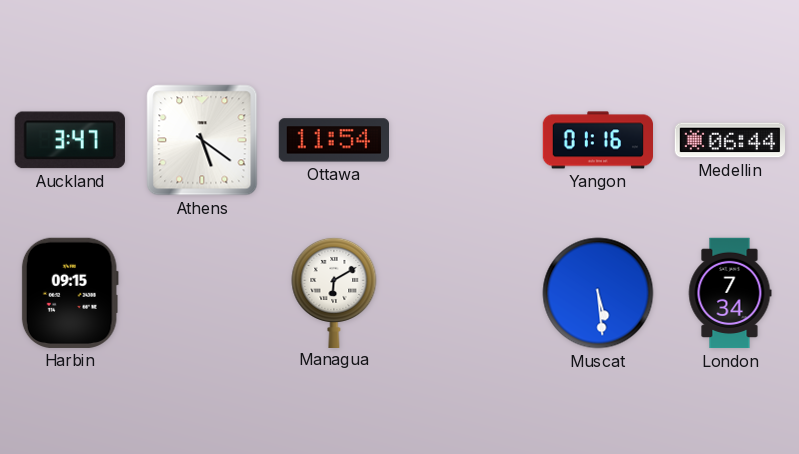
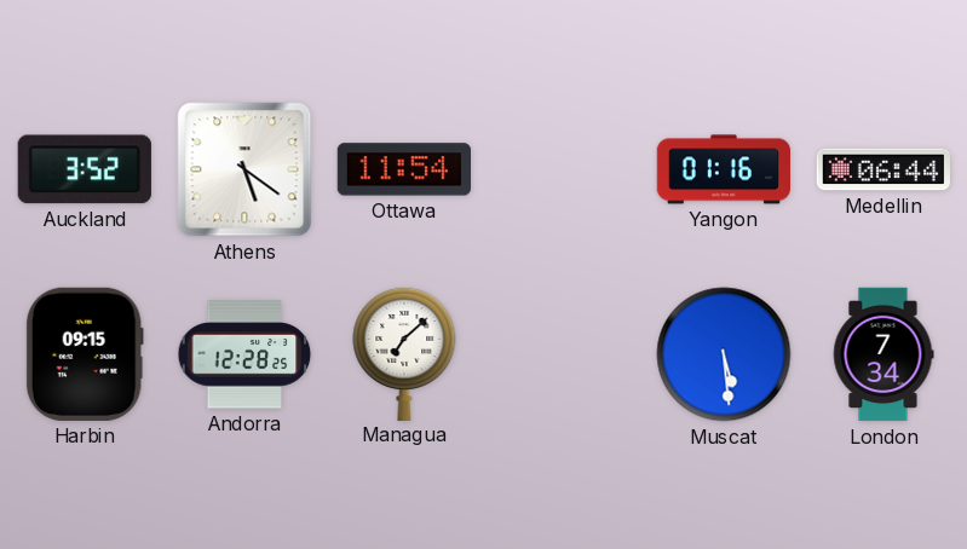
Auckland: 3:47 -> 3:52
Andorra: none -> 12:28
Managua: 6:10 -> 7:08
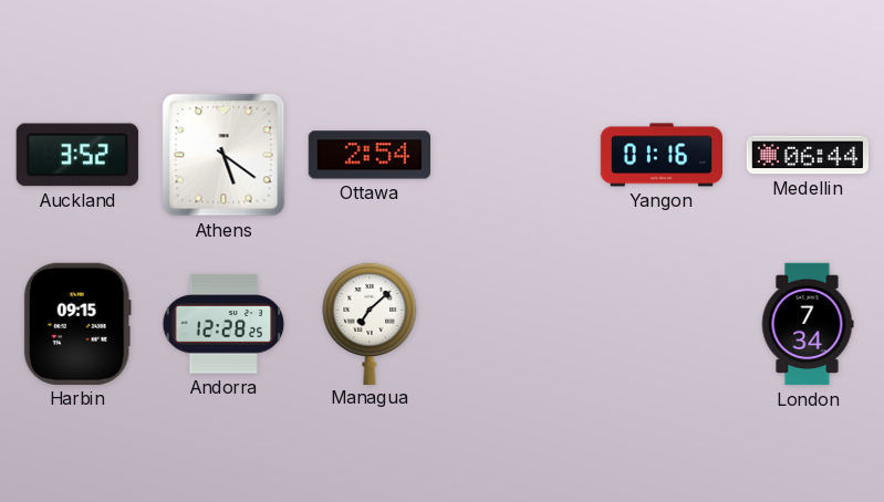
Ottawa: 11:54 -> 2:54
Muscat: 5:29 -> none
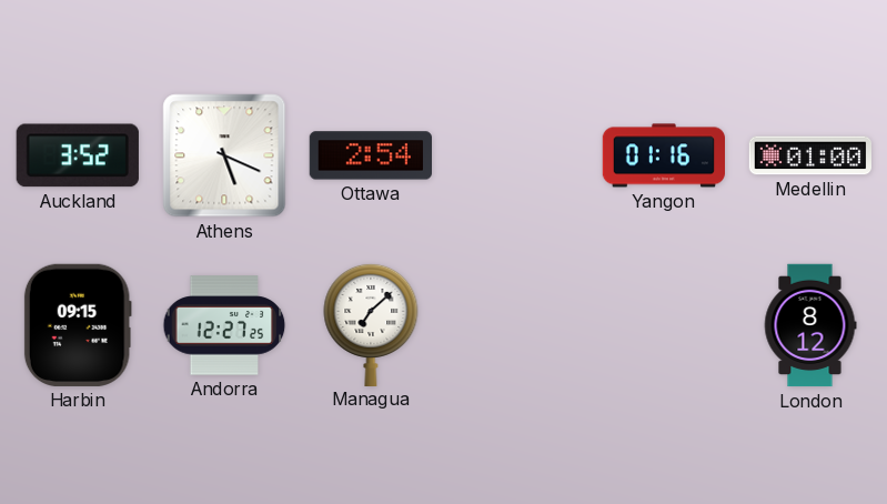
Athens: 5:21 -> 5:19
Medellin: 06:44 -> 01:00
Andorra: 12:28 -> 12:27
London: 7:34 -> 8:12
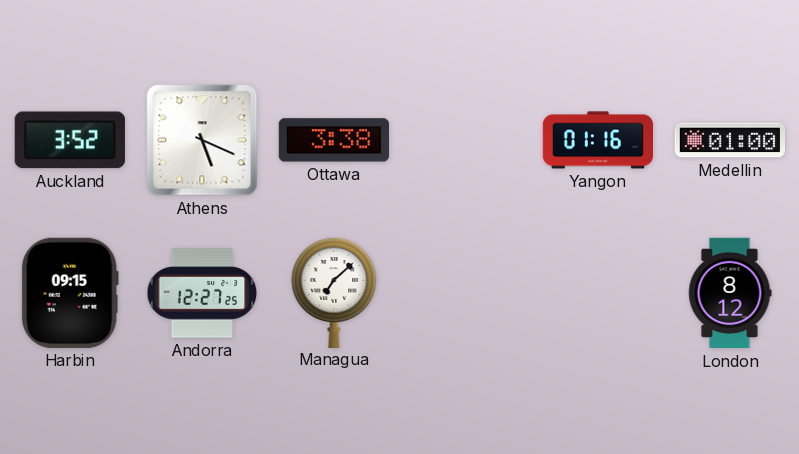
Ottawa: 2:54 -> 3:38
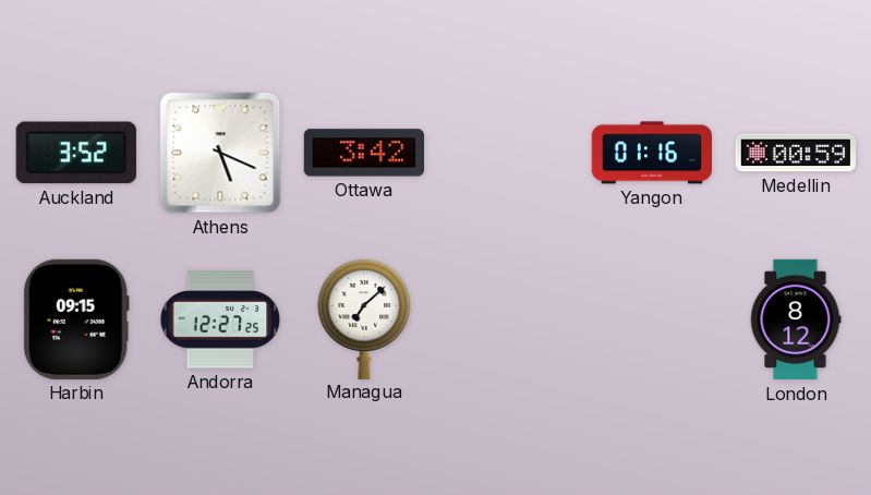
Ottawa: 3:38 -> 3:42
Medellin: 01:00 -> 00:59
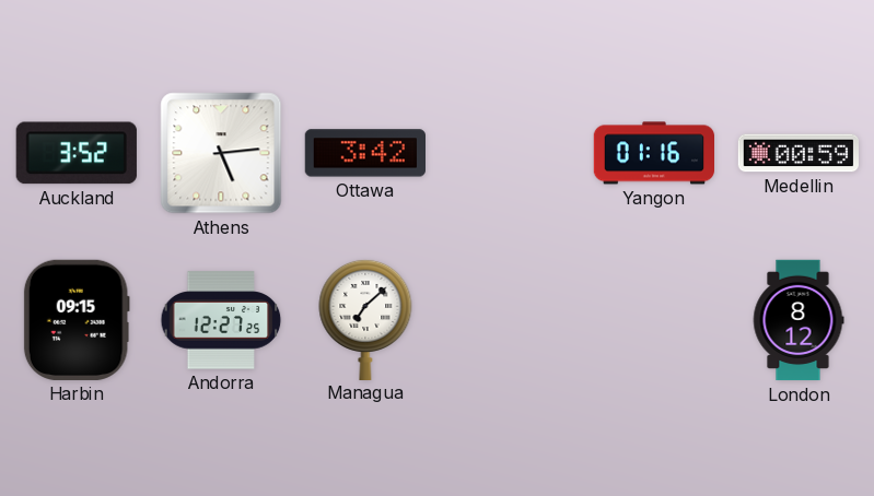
Athens: 5:19 -> 5:14
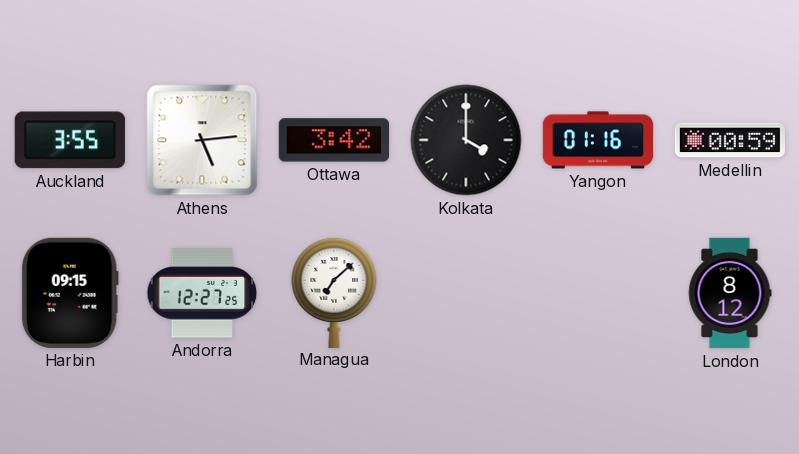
Auckland: 3:52 -> 3:55
Kolkata: none -> 4:00
